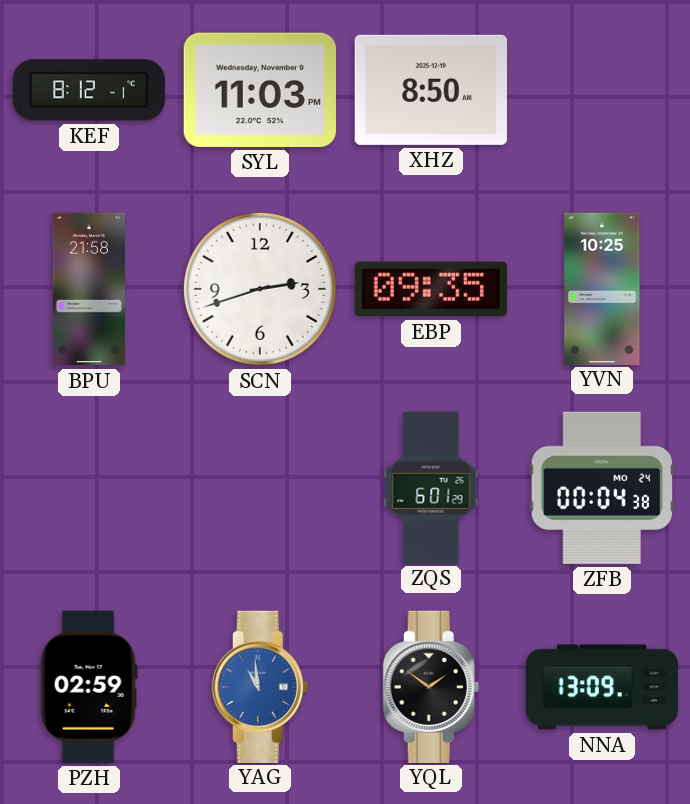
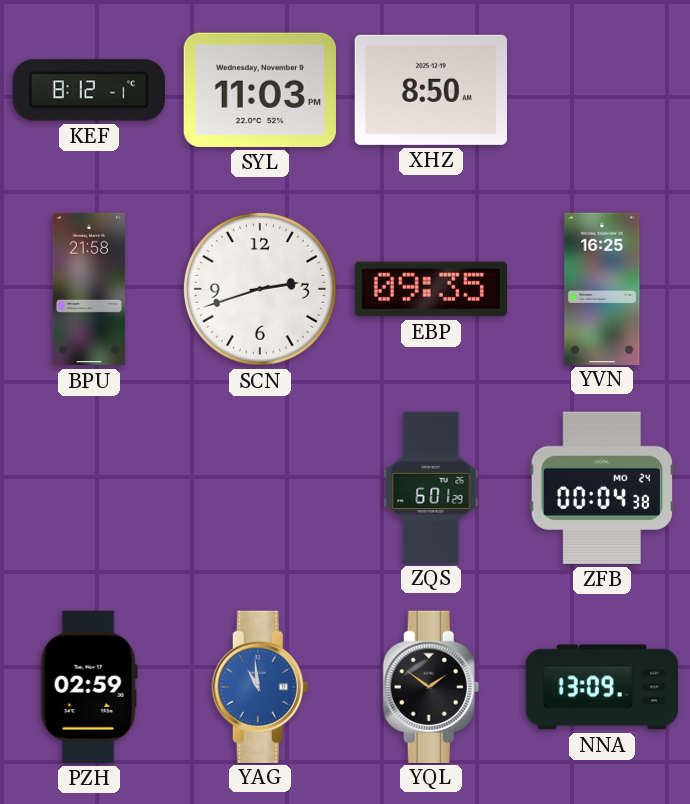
YVN: 10:25 -> 16:25
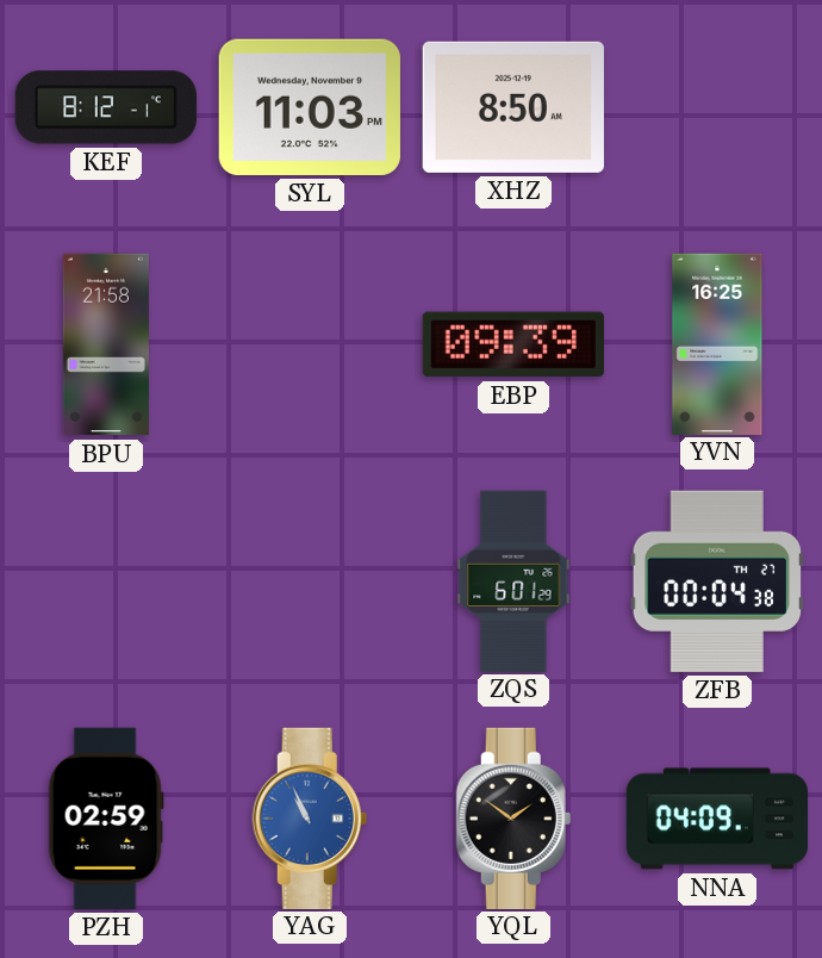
SCN: 2:42 -> none
EBP: 09:35 -> 09:39
ZFB date: MO 24 -> TH 27
YAG: 10:59 -> 10:56
NNA: 13:09 -> 04:09
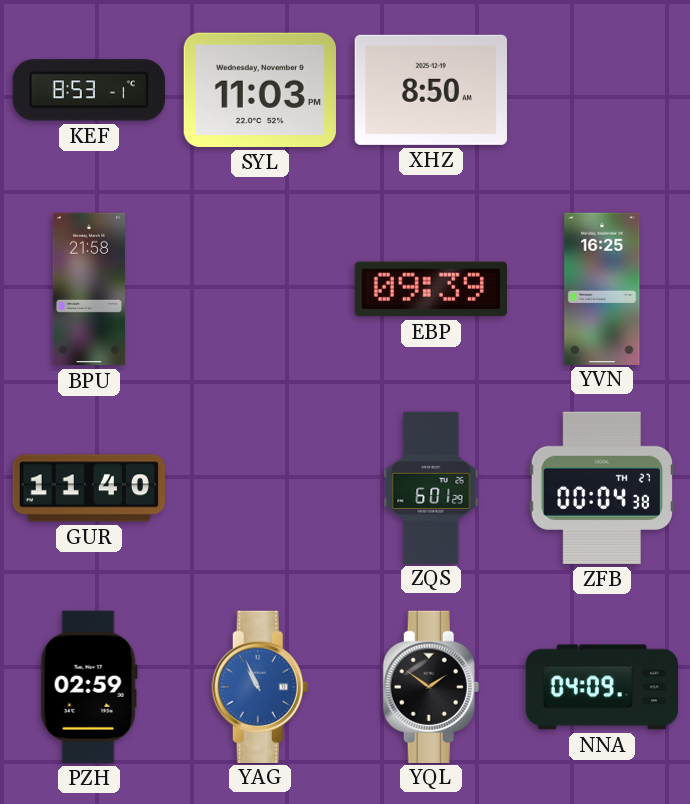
KEF: 8:12 -> 8:53
GUR: none -> 11:40
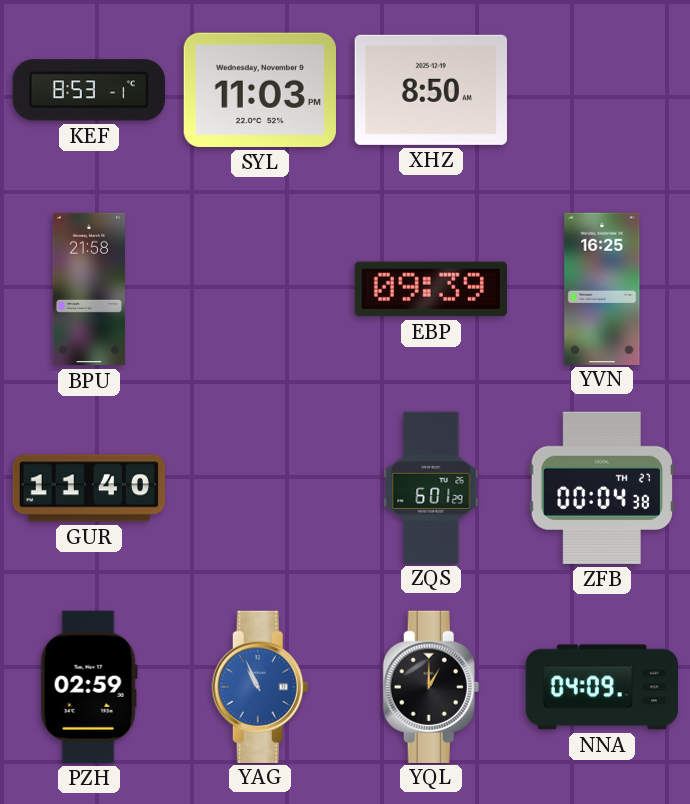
YQL: 1:51 -> 1:00
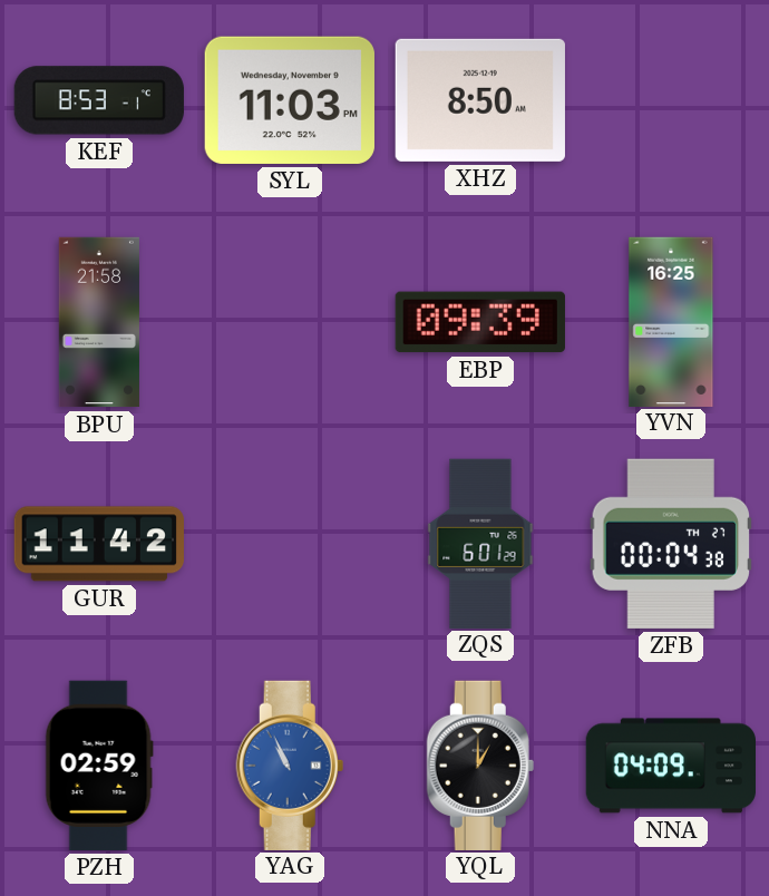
GUR: 11:40 -> 11:42
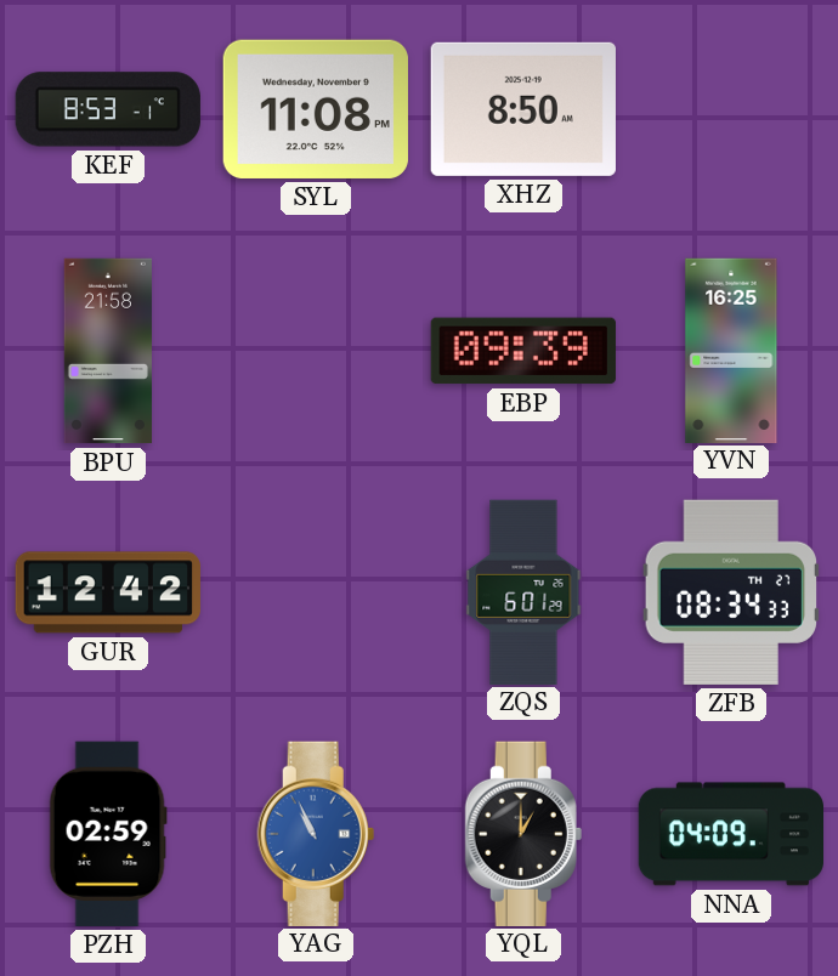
SYL: 11:03 -> 11:08
GUR: 11:42 -> 12:42
ZFB: 00:04 -> 08:34
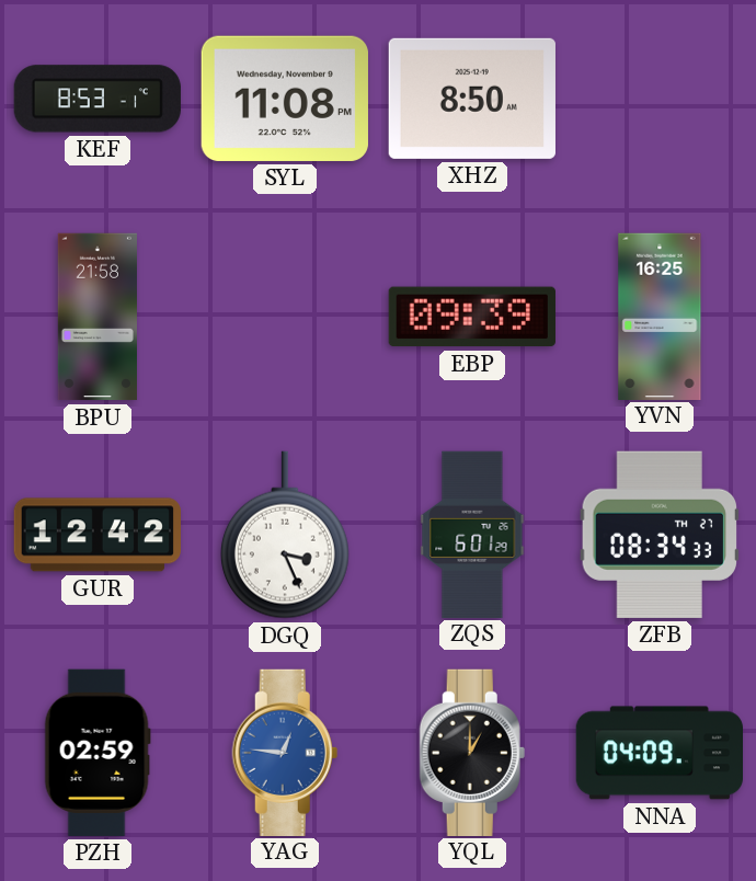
DGQ: none -> 3:26
YAG: 10:56 -> 12:46
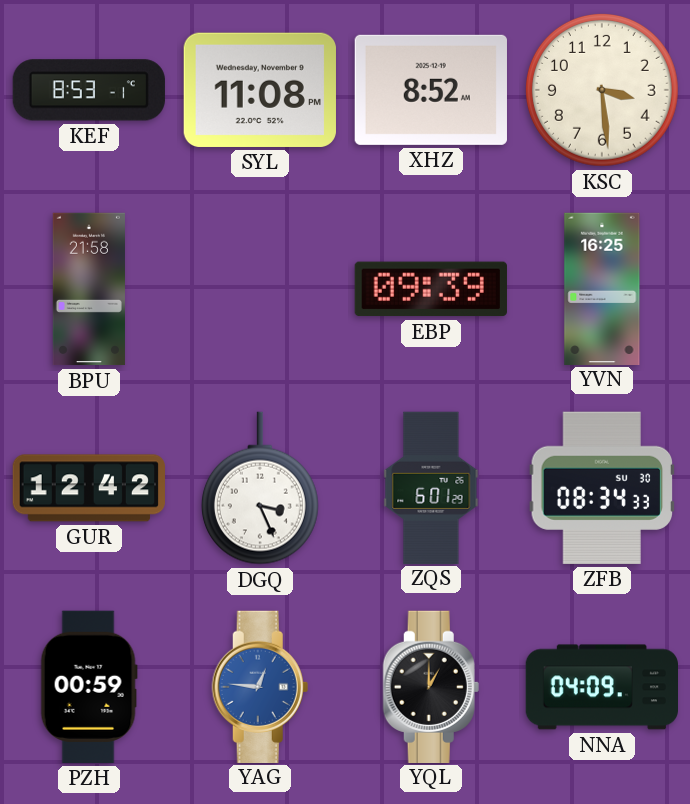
XHZ: 8:50 -> 8:52
KSC: none -> 3:29
ZFB date: TH 27 -> SU 30
PZH: 02:59 -> 00:59
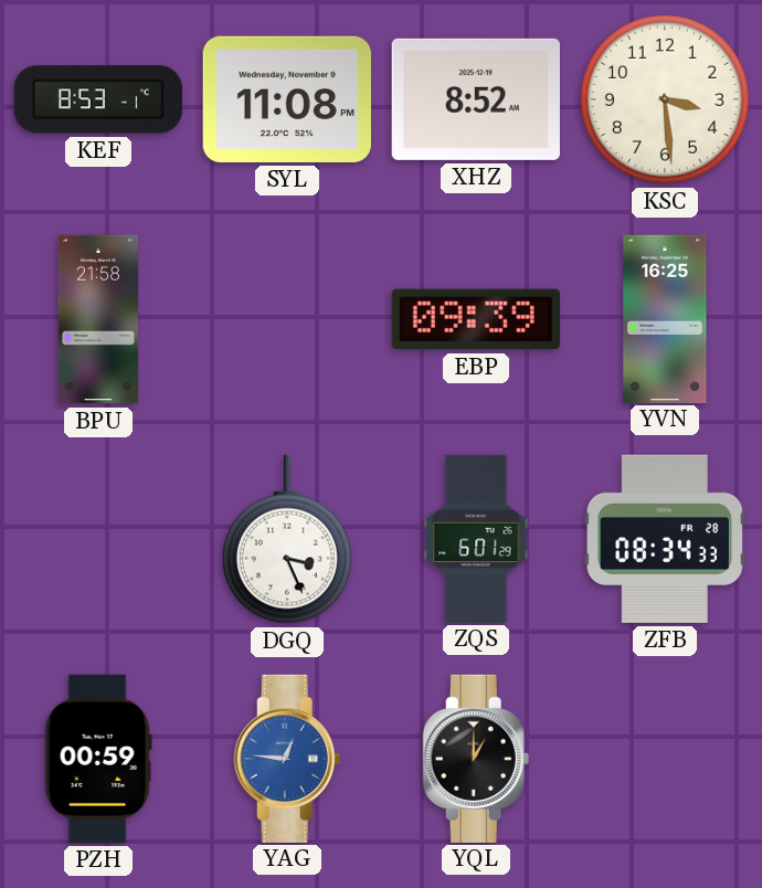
GUR: 12:42 -> none
ZFB date: SU 30 -> FR 28
NNA: 04:09 -> none
